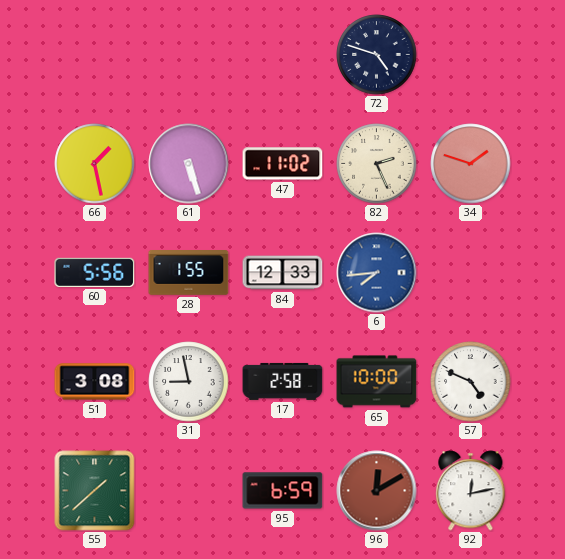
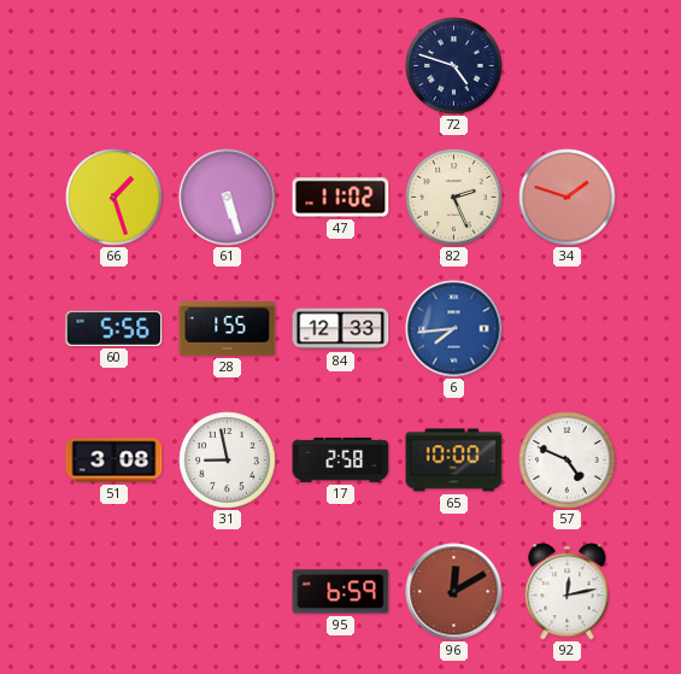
66: 1:28 -> 1:27
55: 1:38 -> none
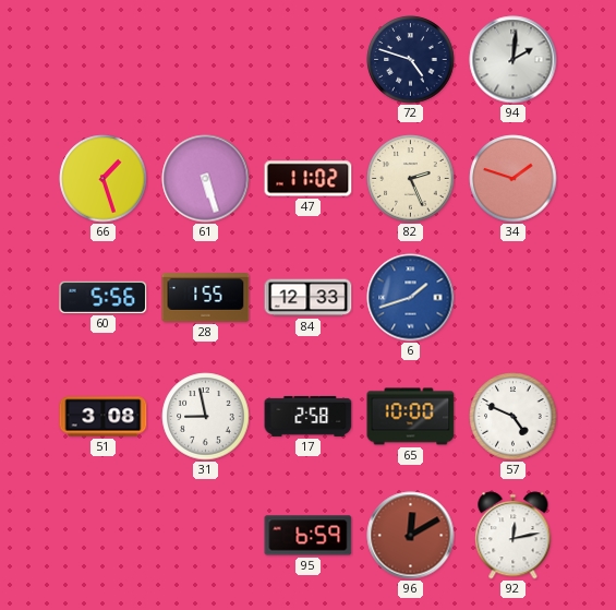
94: none -> 2:01
6: 7:44 -> 1:42
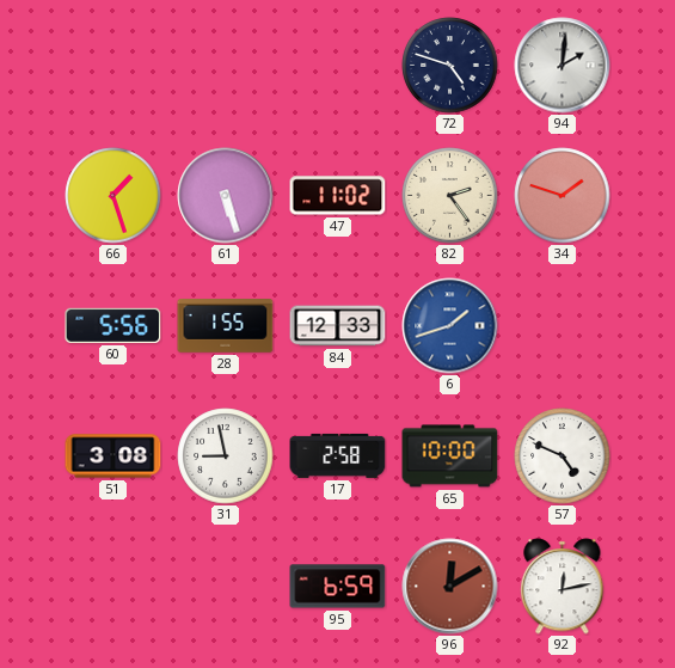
82: 2:26 -> 2:24
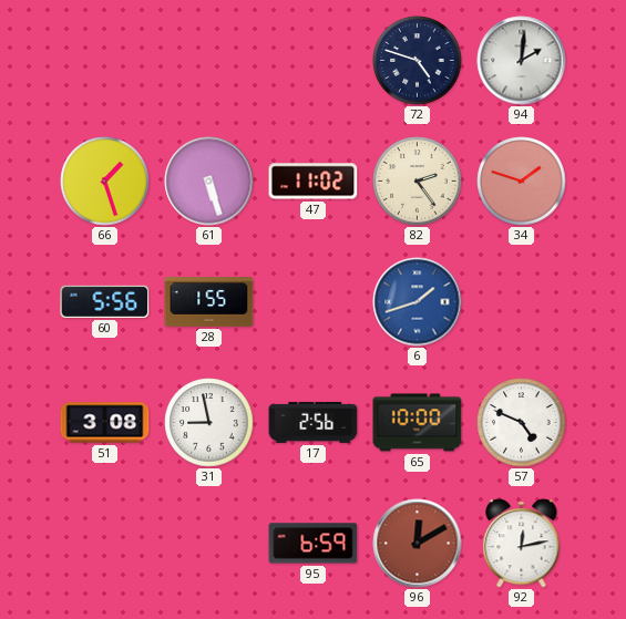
84: 12:33 -> none
17: 2:58 -> 2:56
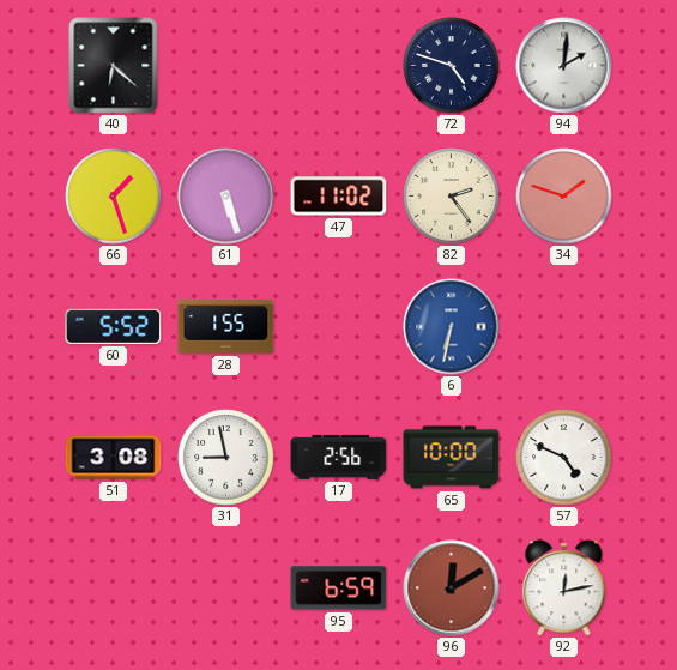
40: none -> 6:22
60: 5:56 -> 5:52
6: 1:42 -> 6:32
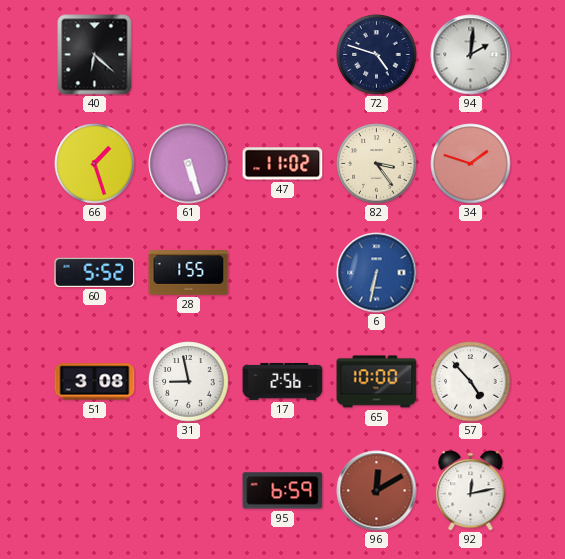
82: 2:24 -> 3:24
57: 4:49 -> 4:53
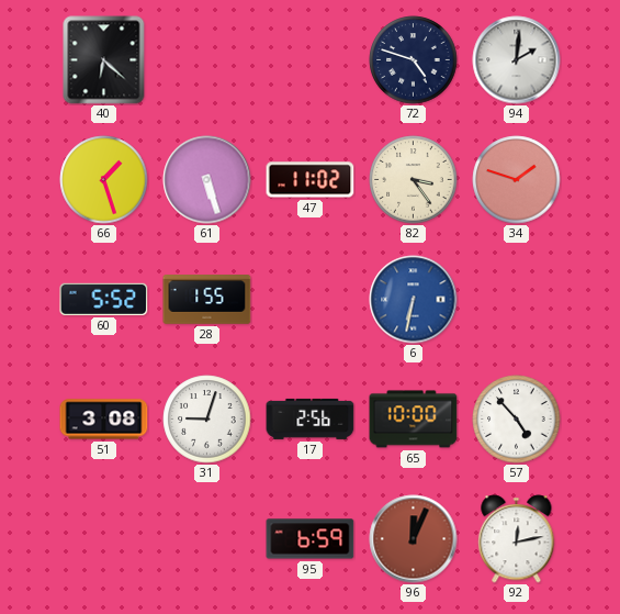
31: 8:58 -> 9:03
96: 12:10 -> 12:04
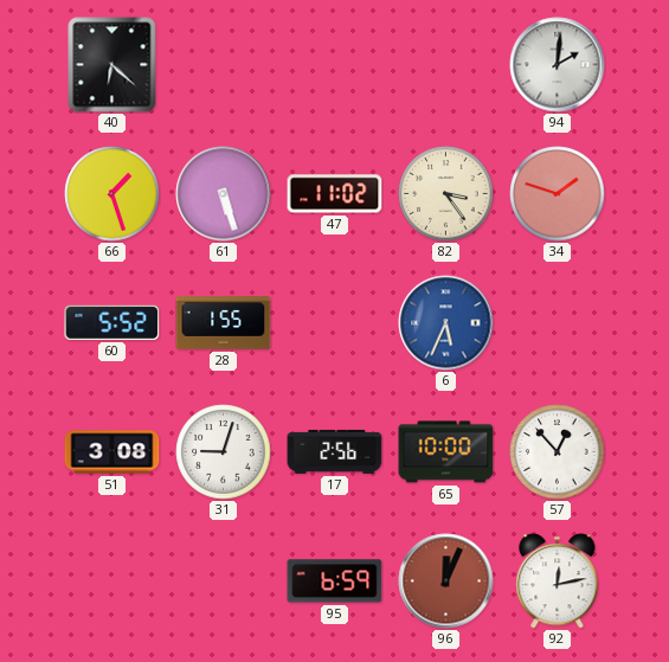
72: 4:48 -> none
6: 6:32 -> 5:34
57: 4:53 -> 12:53
